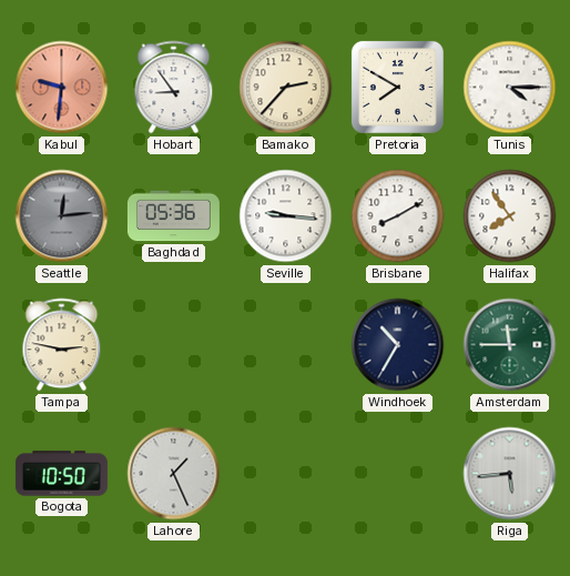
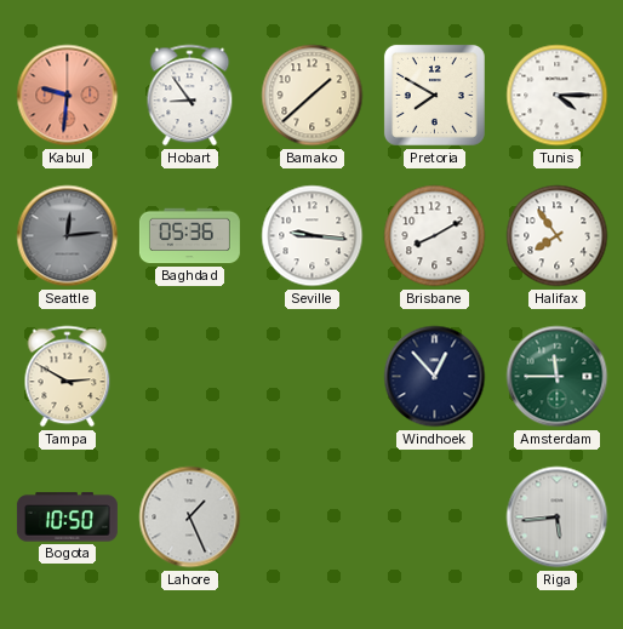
Bamako: 2:37 -> 1:38
Tampa: 2:47 -> 2:50
Windhoek: 10:35 -> 12:53
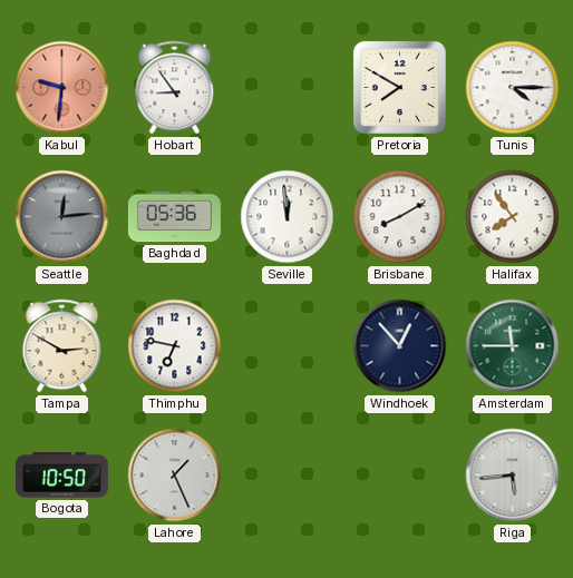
Bamako: 1:38 -> none
Seville: 9:16 -> 11:59
Thimphu: none -> 6:47
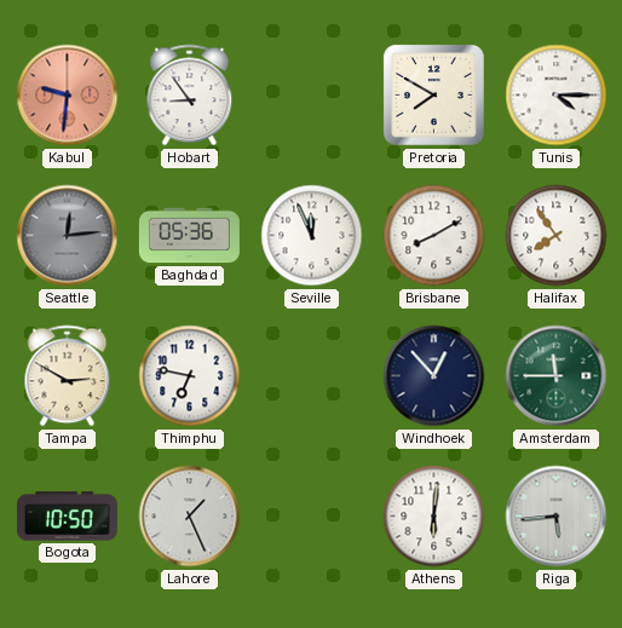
Seville: 11:59 -> 11:56
Athens: none -> 6:01
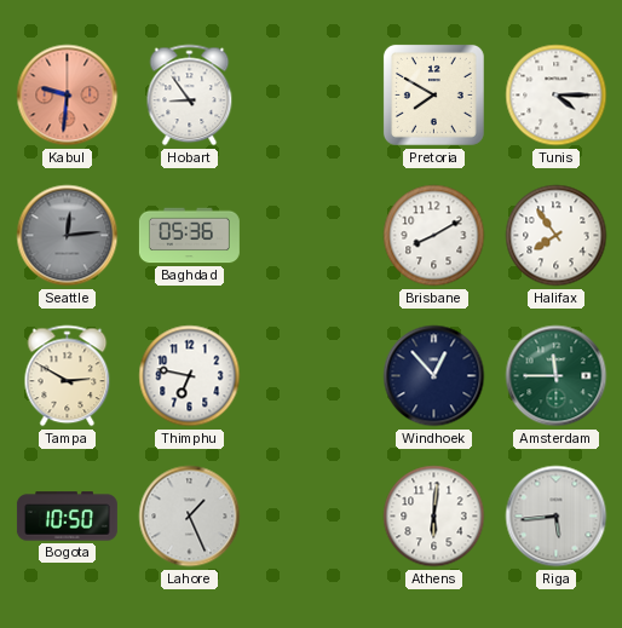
Seville: 11:56 -> none
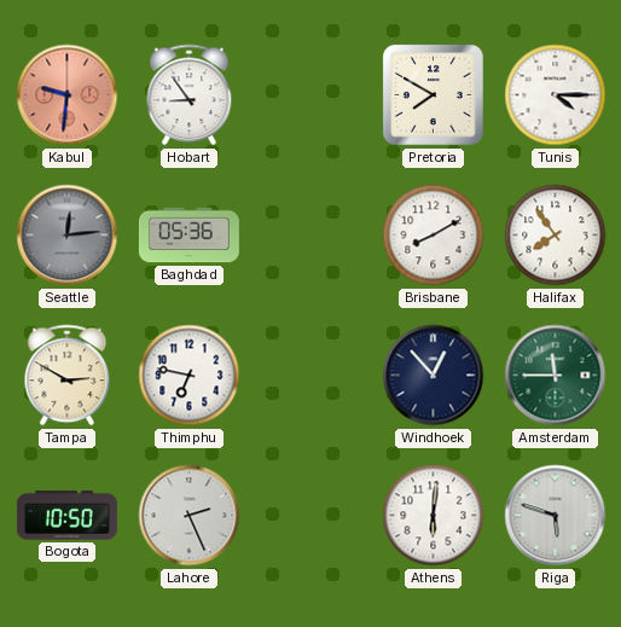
Lahore: 1:26 -> 2:26
Riga: 5:44 -> 5:48
